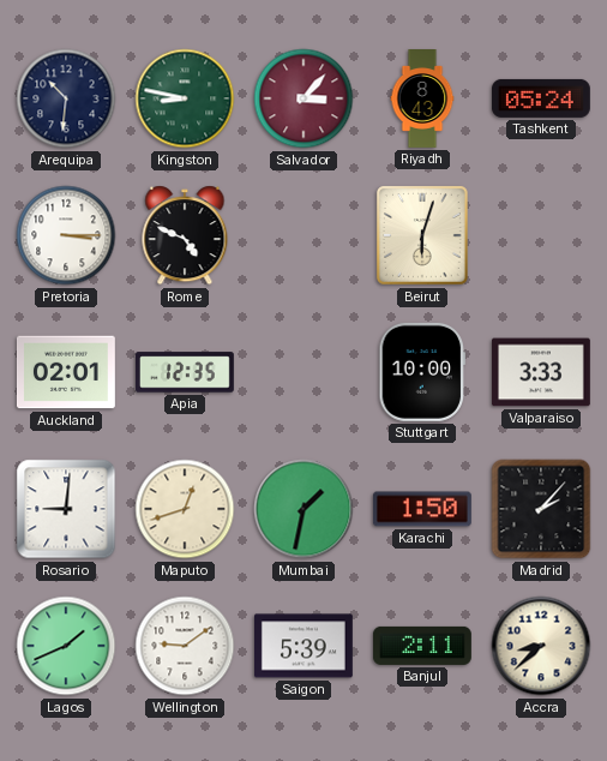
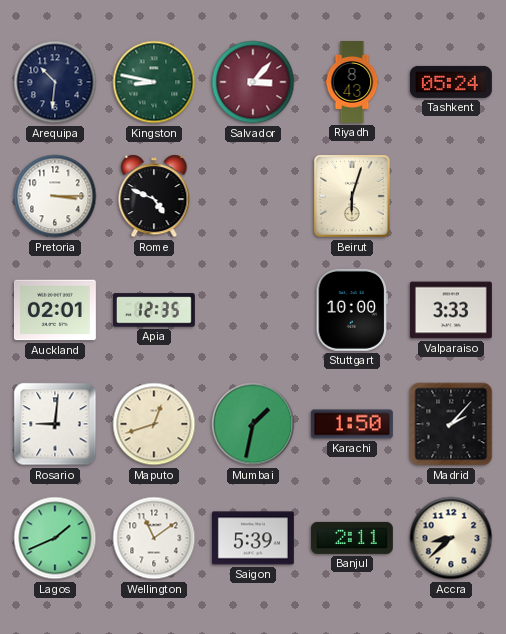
Wellington: 9:09 -> 11:09
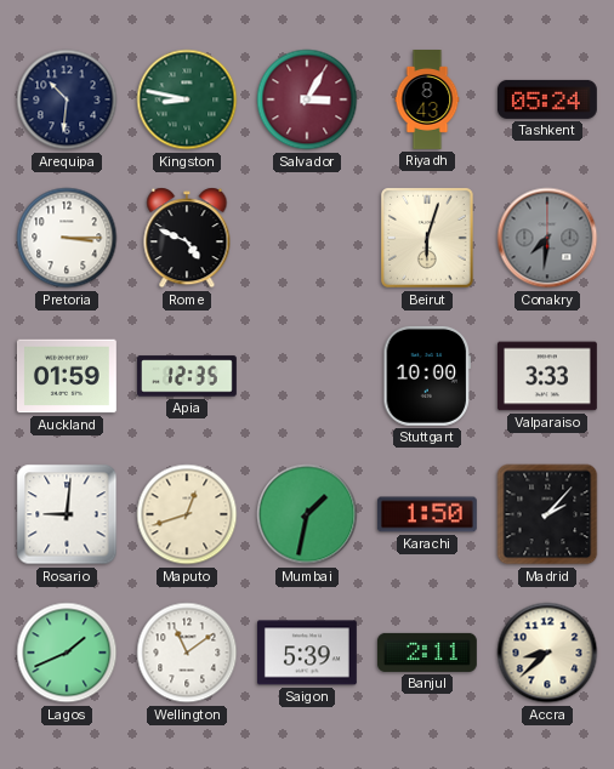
Salvador: 3:07 -> 3:05
Conakry: none -> 7:31
Auckland: 02:01 -> 01:59
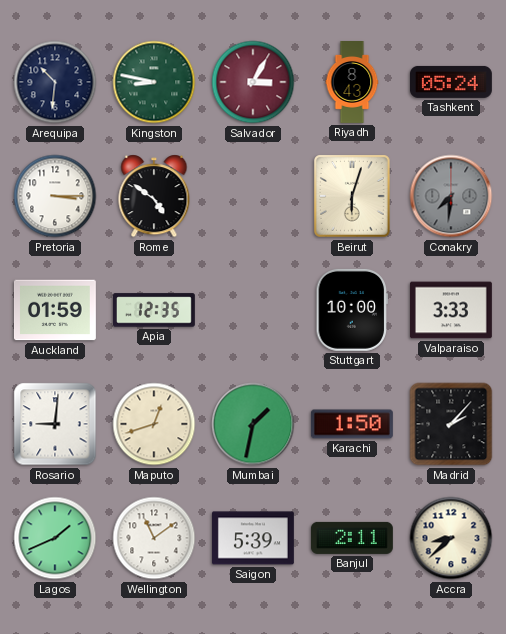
Rome: 4:49 -> 4:51
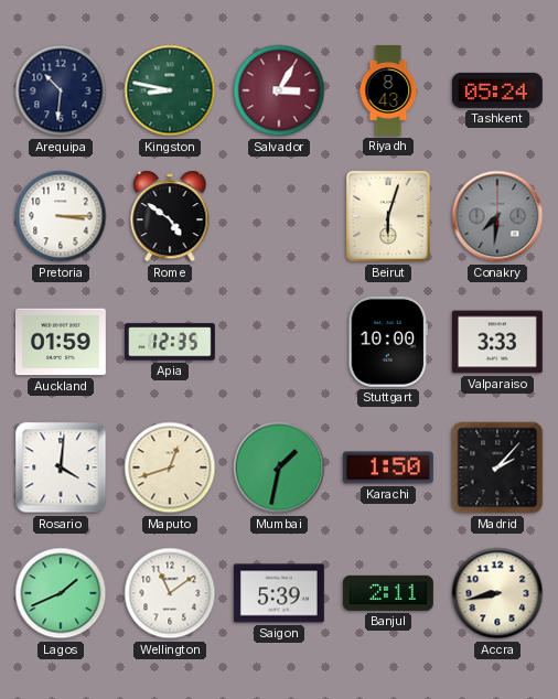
Rosario: 9:01 -> 4:01
Accra: 8:38 -> 8:43
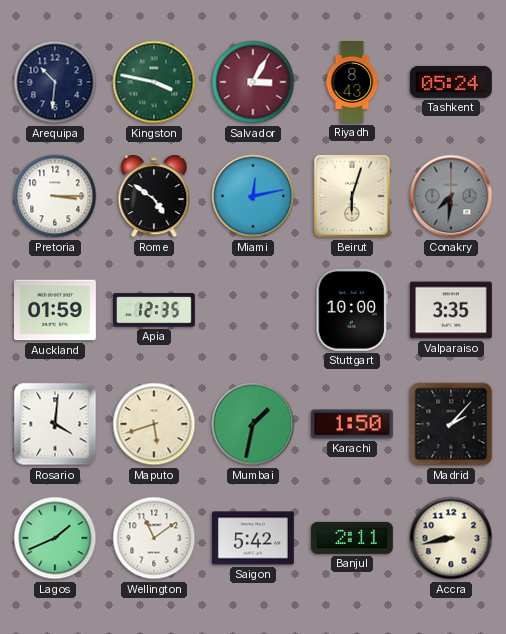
Kingston: 8:47 -> 3:47
Miami: none -> 12:13
Valparaiso: 3:33 -> 3:35
Maputo: 12:42 -> 5:42
Saigon: 5:39 -> 5:42
